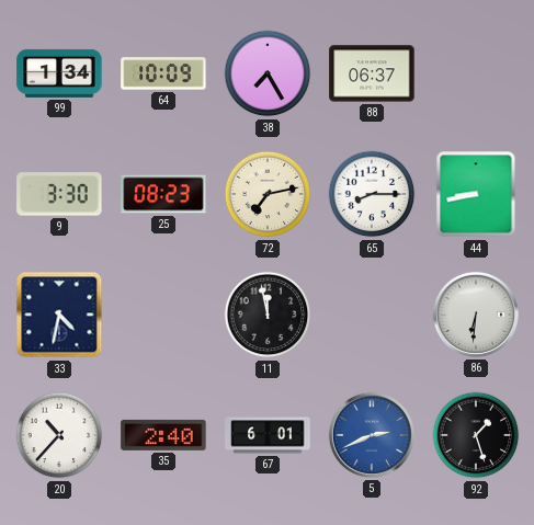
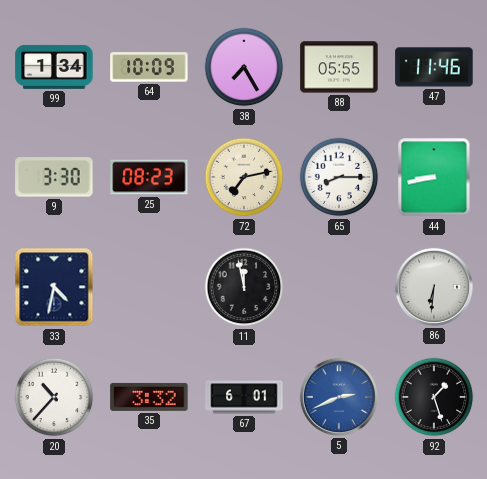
88: 06:37 -> 05:55
47: none -> 11:46
35: 2:40 -> 3:32
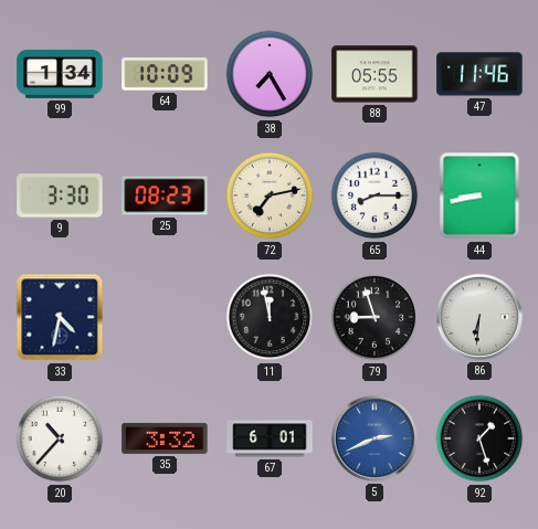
79: none -> 8:57
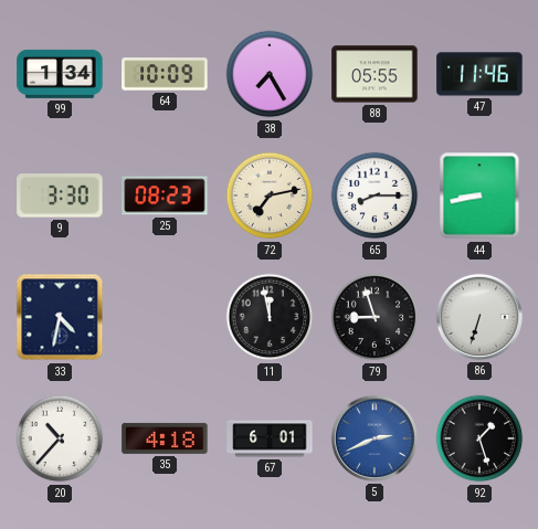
86: 6:31 -> 6:33
35: 3:32 -> 4:18
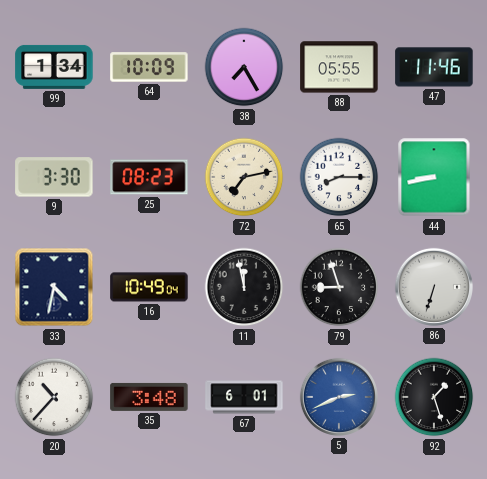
16: none -> 10:49
35: 4:18 -> 3:48
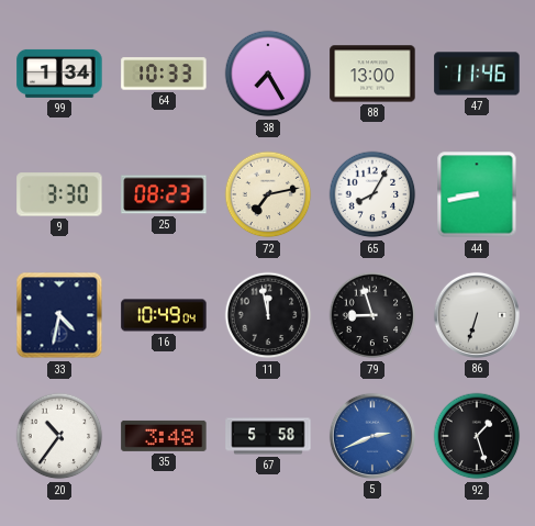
64: 10:09 -> 10:33
88: 05:55 -> 13:00
65: 8:15 -> 8:05
20: 10:37 -> 10:36
67: 6:01 -> 5:58
